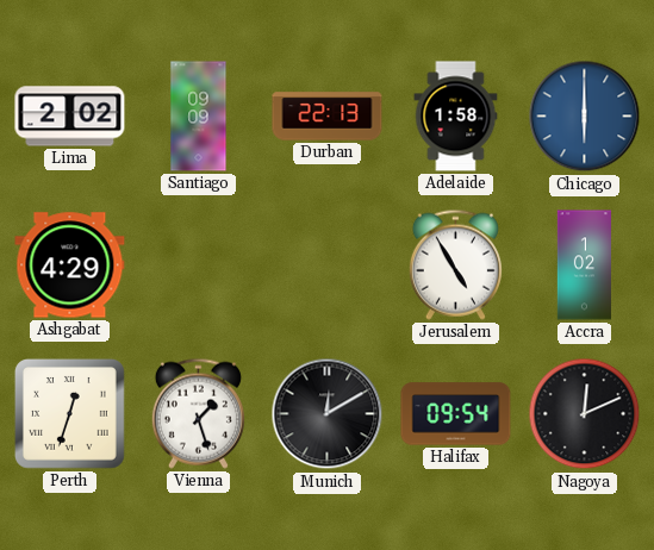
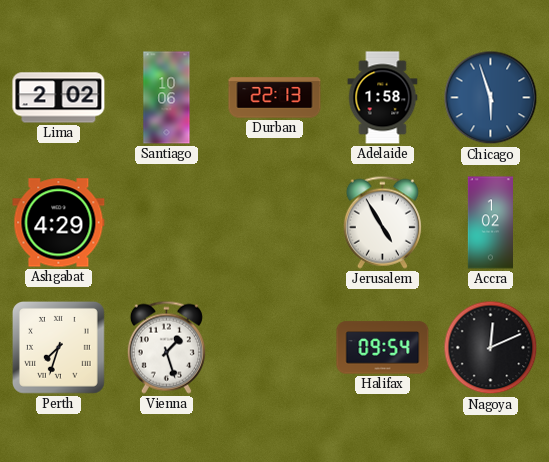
Santiago: 09:09 -> 10:06
Chicago: 6:00 -> 5:57
Perth: 12:33 -> 7:33
Munich: 12:10 -> none
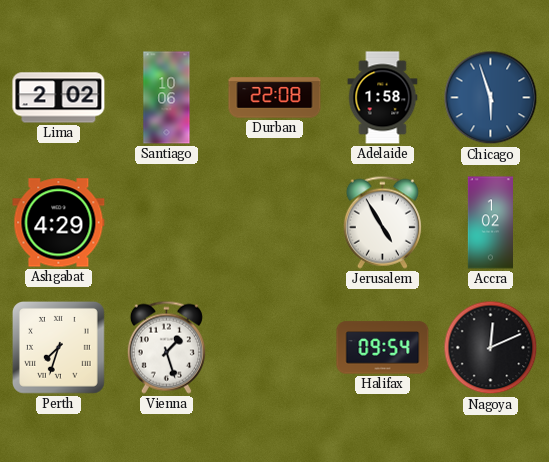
Durban: 22:13 -> 22:08
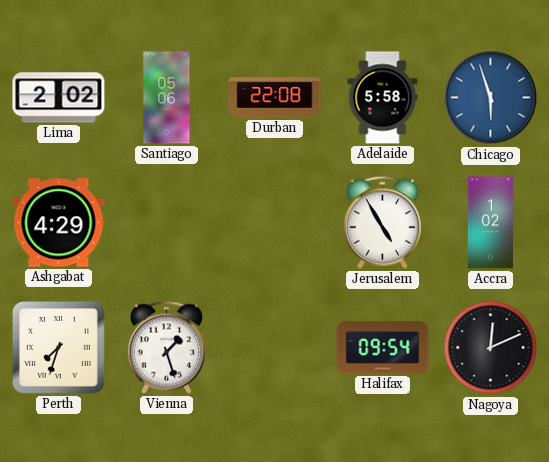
Santiago: 10:06 -> 05:06
Adelaide: 1:58 -> 5:58
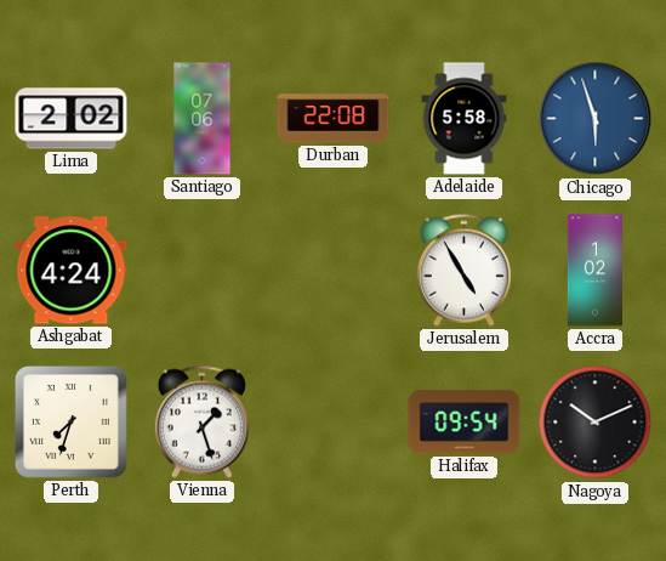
Santiago: 05:06 -> 07:06
Ashgabat: 4:29 -> 4:24
Nagoya: 12:11 -> 10:11
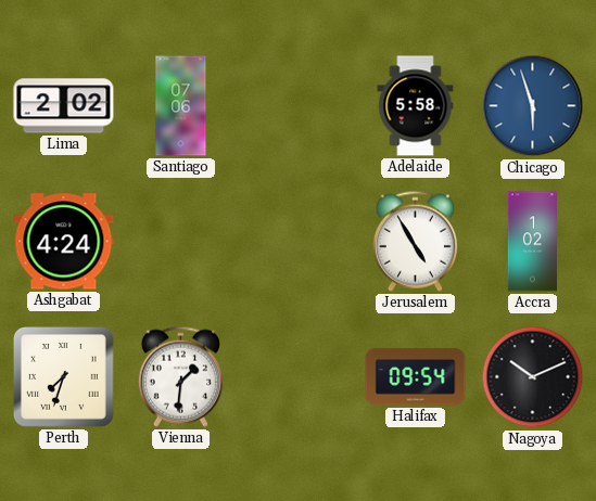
Durban: 22:08 -> none
Vienna: 1:27 -> 1:31
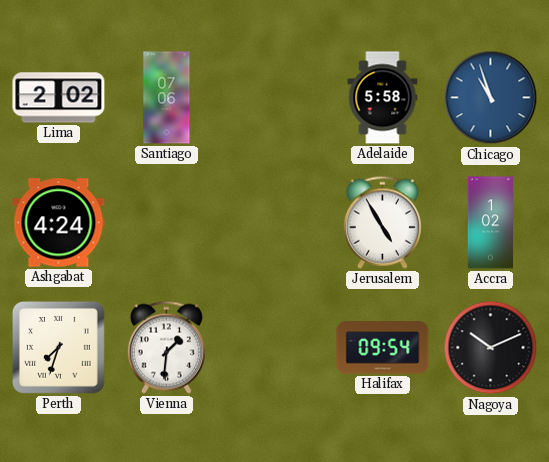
Chicago: 5:57 -> 10:57
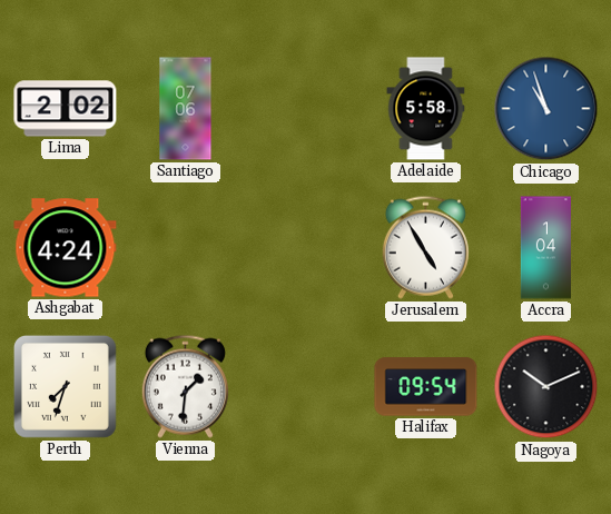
Accra: 1:02 -> 1:04
